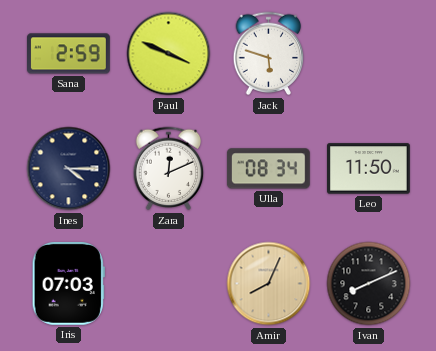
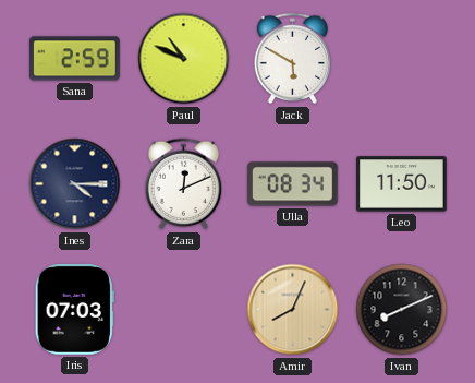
Paul: 3:49 -> 10:49
Jack: 5:48 -> 5:50
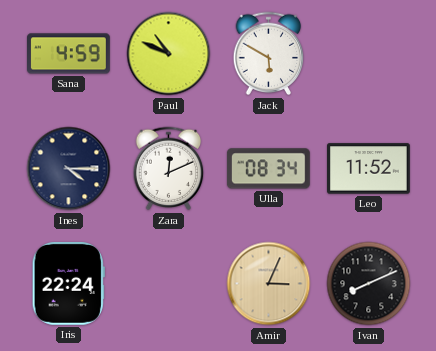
Sana: 2:59 -> 4:59
Leo: 11:50 -> 11:52
Iris: 07:03 -> 22:24
Amir: 8:04 -> 3:04
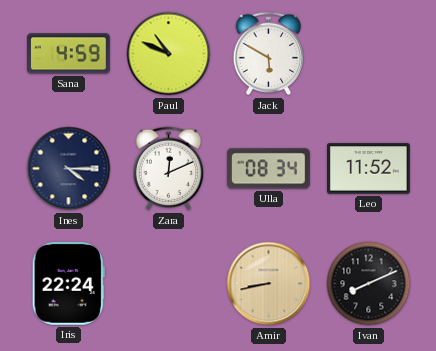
Amir: 3:04 -> 8:43
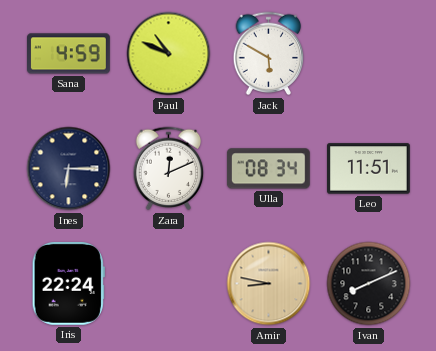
Ines: 4:15 -> 6:15
Leo: 11:52 -> 11:51
Amir: 8:43 -> 8:47
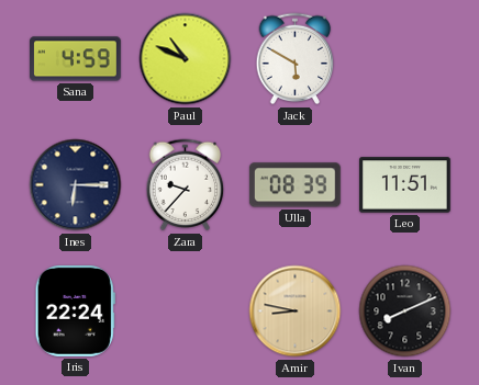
Zara: 12:11 -> 9:37
Ulla: 08:34 -> 08:39
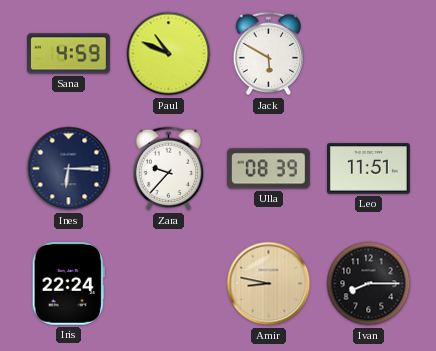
Ivan: 8:11 -> 8:15
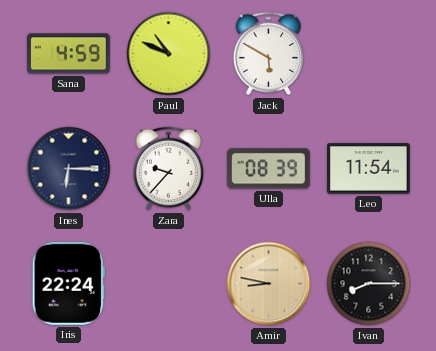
Leo: 11:51 -> 11:54
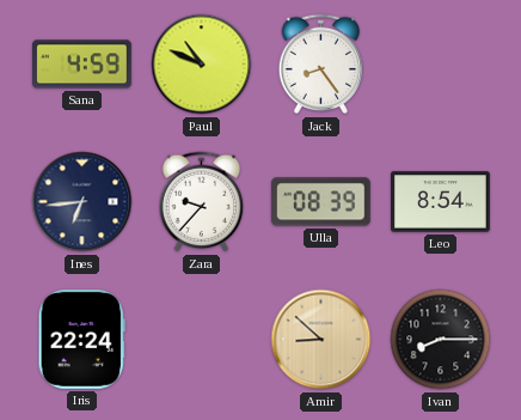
Jack: 5:50 -> 8:24
Ines: 6:15 -> 6:44
Leo: 11:54 -> 8:54
Amir: 8:47 -> 8:52
